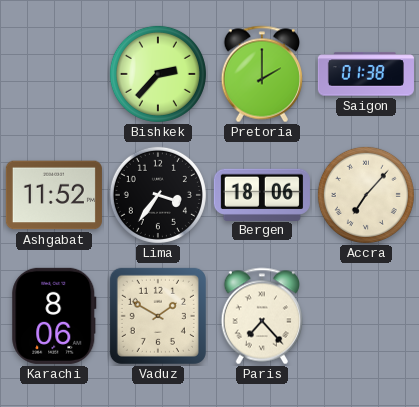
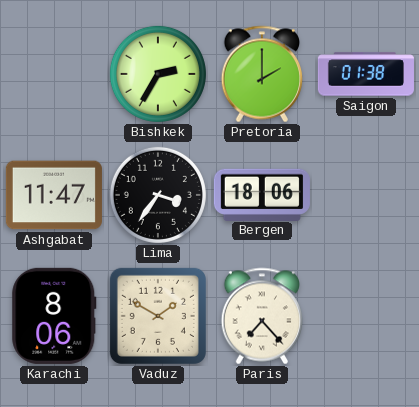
Bishkek: 2:37 -> 2:35
Ashgabat: 11:52 -> 11:47
Accra: 7:07 -> none
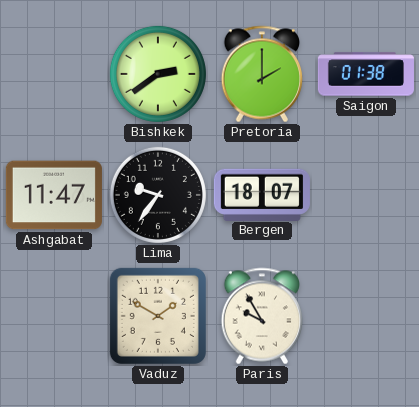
Bishkek: 2:35 -> 2:39
Lima: 3:36 -> 9:36
Bergen: 18:06 -> 18:07
Karachi: 8:06 -> none
Paris: 7:23 -> 9:55
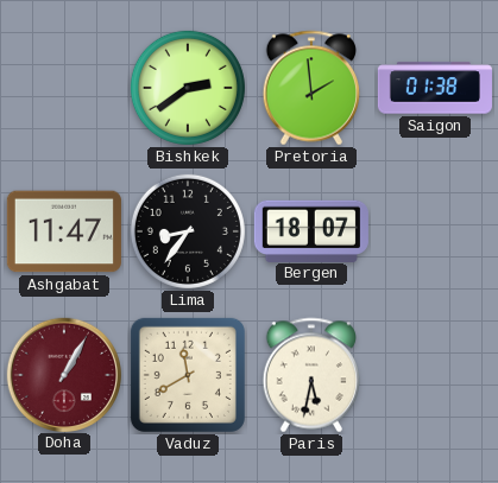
Pretoria: 2:00 -> 1:59
Lima: 9:36 -> 8:36
Doha: none -> 1:05
Vaduz: 1:50 -> 11:40
Paris: 9:55 -> 5:32
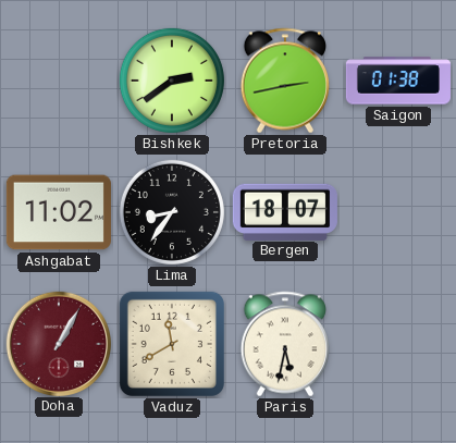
Pretoria: 1:59 -> 2:43
Ashgabat: 11:47 -> 11:02
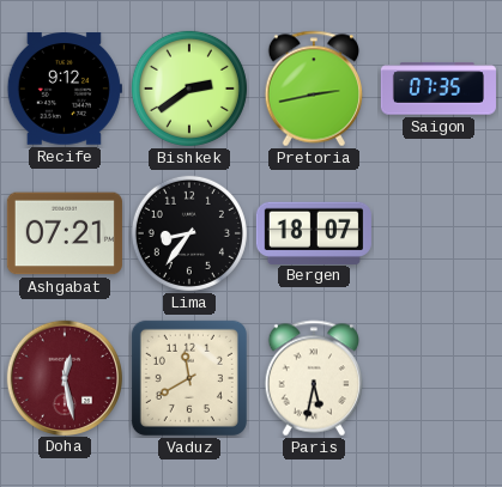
Recife: none -> 9:12
Saigon: 01:38 -> 07:35
Ashgabat: 11:02 -> 07:21
Doha: 1:05 -> 12:28
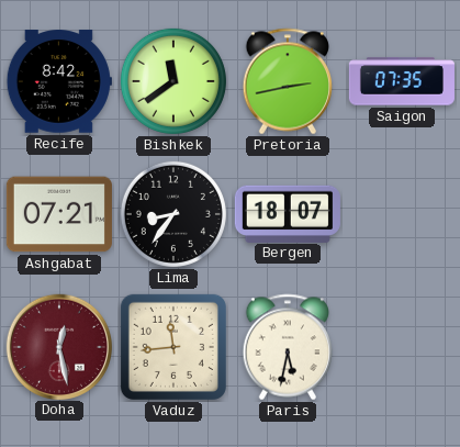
Recife: 9:12 -> 8:42
Bishkek: 2:39 -> 11:39
Vaduz: 11:40 -> 11:44
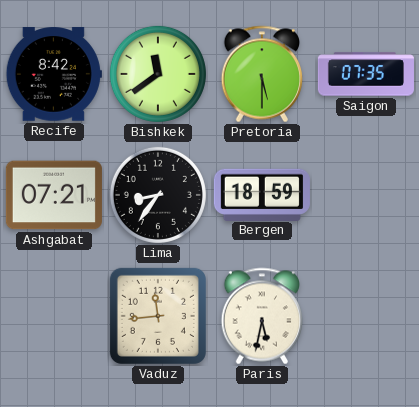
Pretoria: 2:43 -> 5:30
Bergen: 18:07 -> 18:59
Doha: 12:28 -> none
